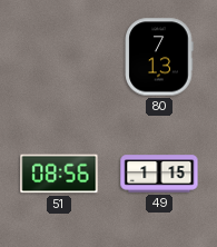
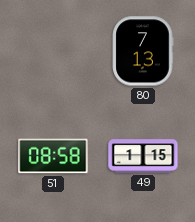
51: 08:56 -> 08:58
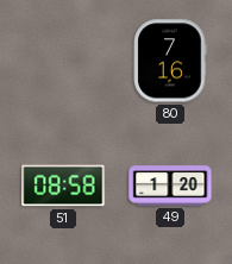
80: 7:13 -> 7:16
49: 1:15 -> 1:20
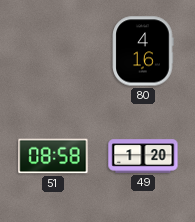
80: 7:16 -> 4:16
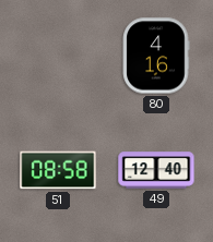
49: 1:20 -> 12:40
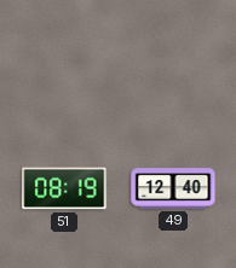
80: 4:16 -> none
51: 08:58 -> 08:19
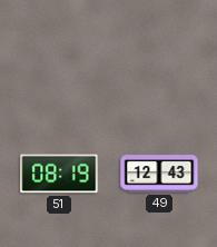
49: 12:40 -> 12:43
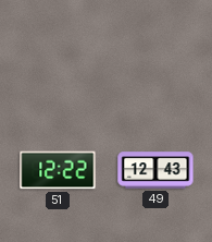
51: 08:19 -> 12:22
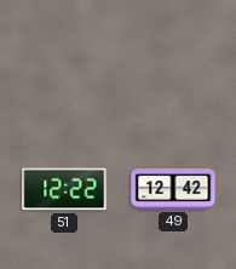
49: 12:43 -> 12:42
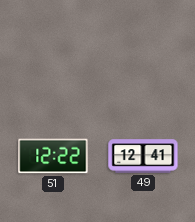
49: 12:42 -> 12:41
